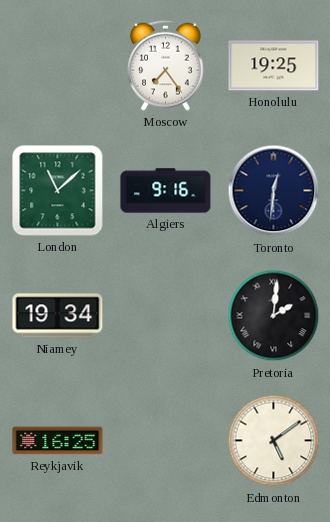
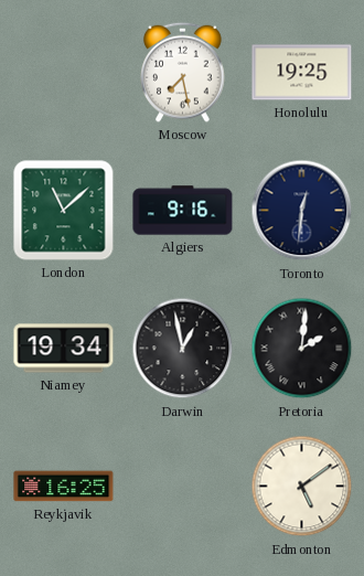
Moscow: 7:24 -> 7:28
Darwin: none -> 12:58
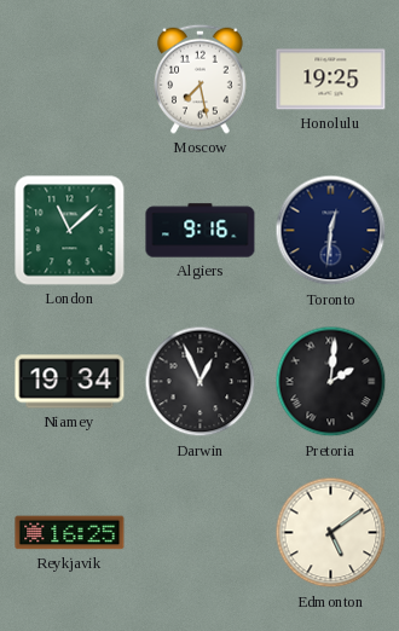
Darwin: 12:58 -> 12:56
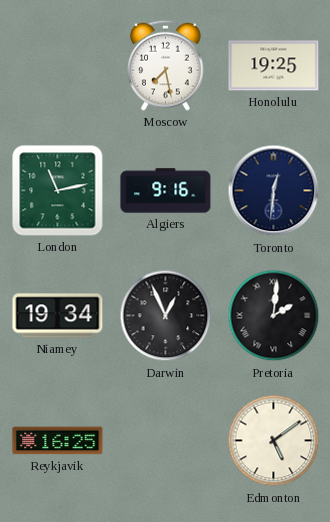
London: 11:08 -> 11:13
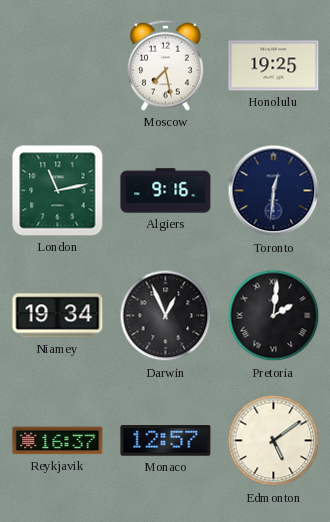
Reykjavik: 16:25 -> 16:37
Monaco: none -> 12:57
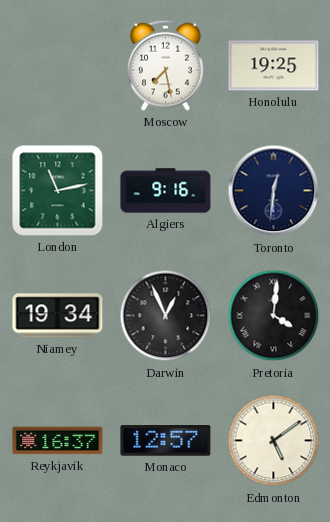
Pretoria: 2:01 -> 4:01
